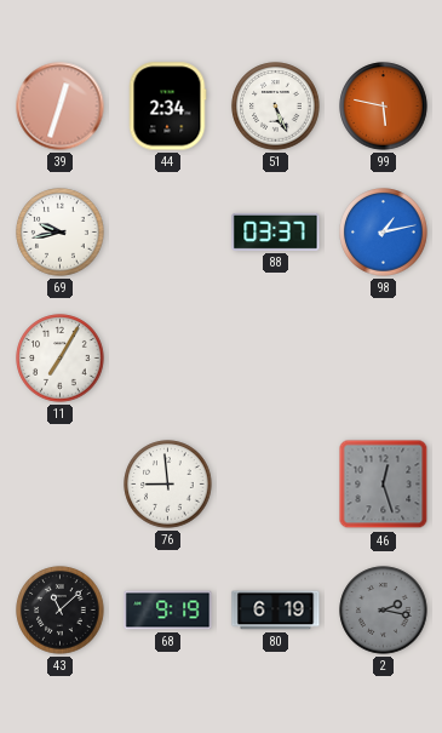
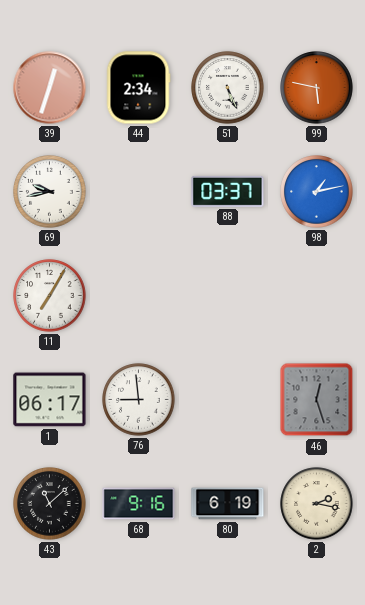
1: none -> 06:17
68: 9:19 -> 9:16
2 dial: grey -> cream
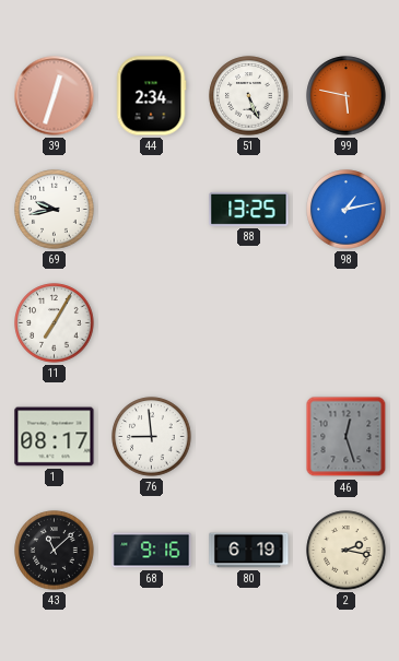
88: 03:37 -> 13:25
1: 06:17 -> 08:17
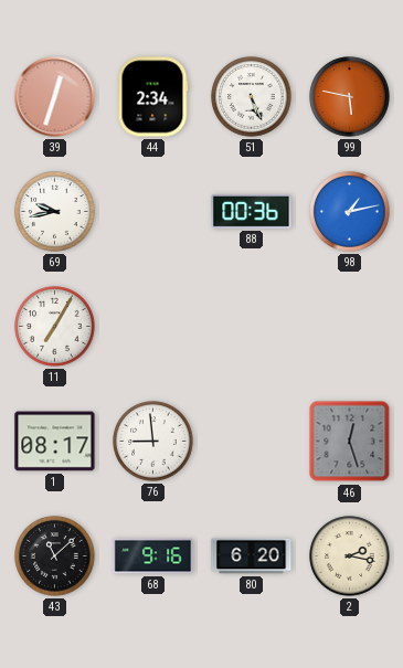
88: 13:25 -> 00:36
80: 6:19 -> 6:20
